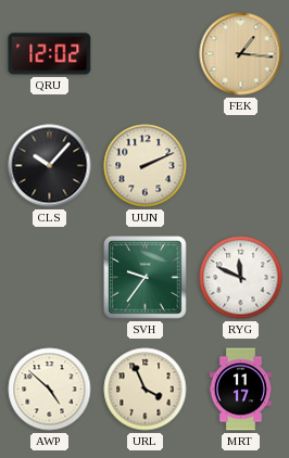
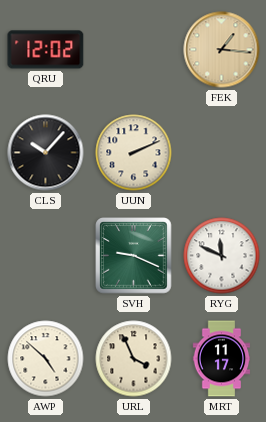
SVH: 9:36 -> 9:19
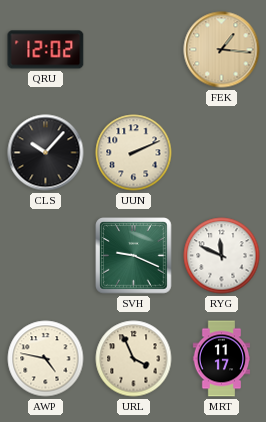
AWP: 4:52 -> 4:47
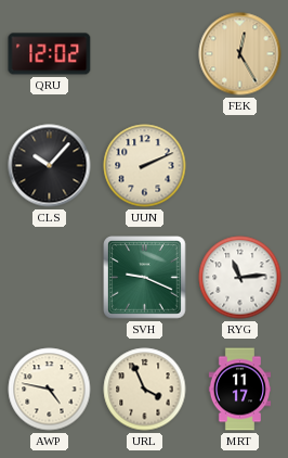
FEK: 1:16 -> 12:25
RYG: 11:49 -> 11:14
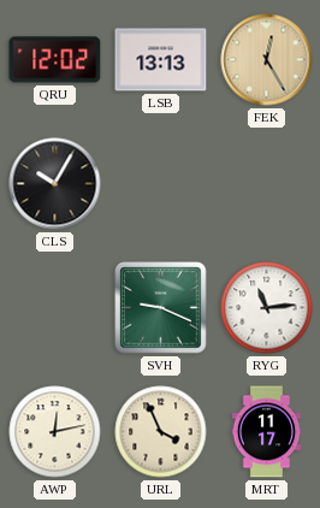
LSB: none -> 13:13
CLS: 10:07 -> 10:05
UUN: 2:11 -> none
AWP: 4:47 -> 12:13
